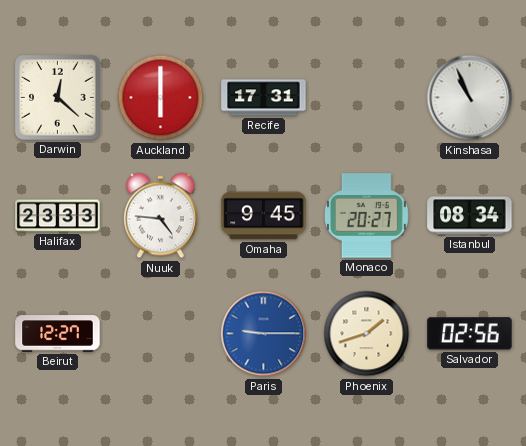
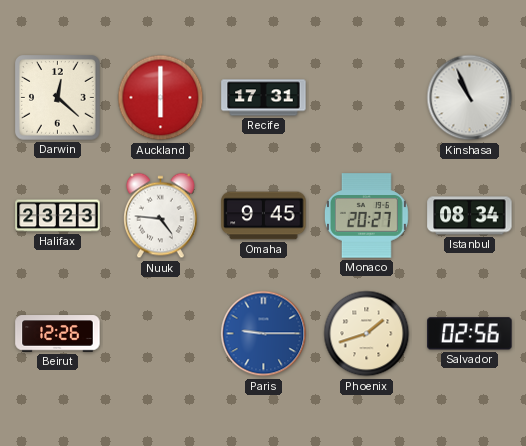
Halifax: 23:33 -> 23:23
Beirut: 12:27 -> 12:26
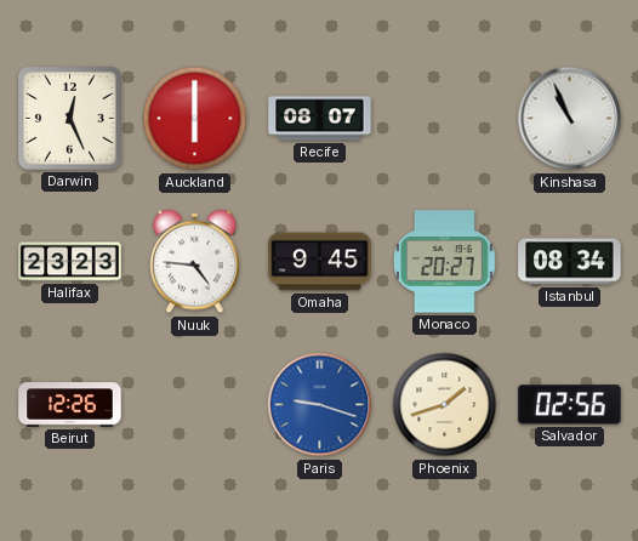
Darwin: 12:22 -> 12:26
Recife: 17:31 -> 08:07
Paris: 9:15 -> 9:18
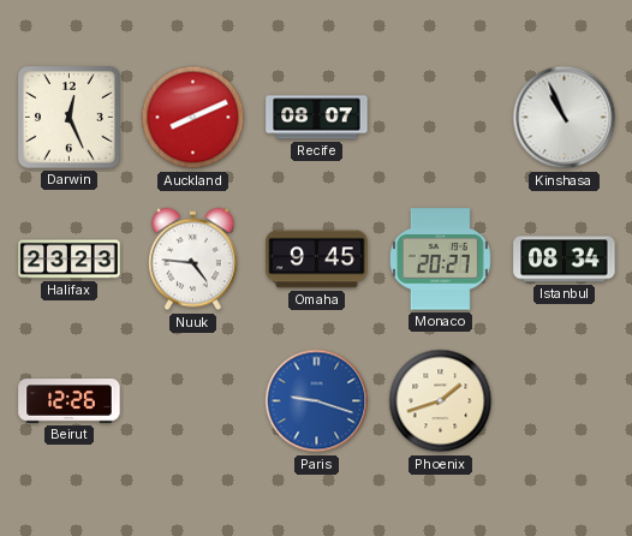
Auckland: 6:00 -> 8:11
Salvador: 02:56 -> none
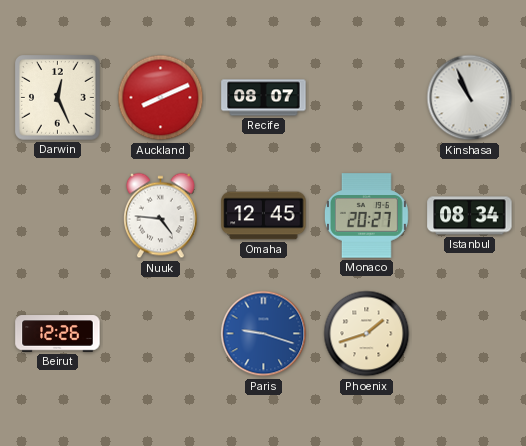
Halifax: 23:23 -> none
Omaha: 9:45 -> 12:45
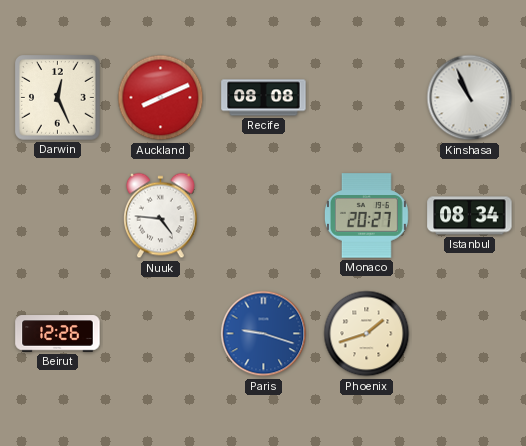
Recife: 08:07 -> 08:08
Omaha: 12:45 -> none
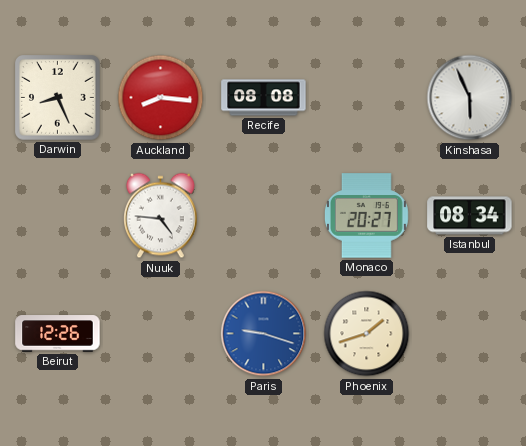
Darwin: 12:26 -> 8:26
Auckland: 8:11 -> 8:16
Kinshasa: 10:56 -> 5:56
